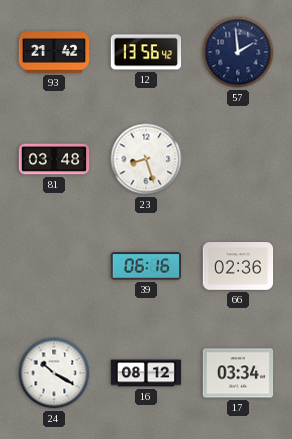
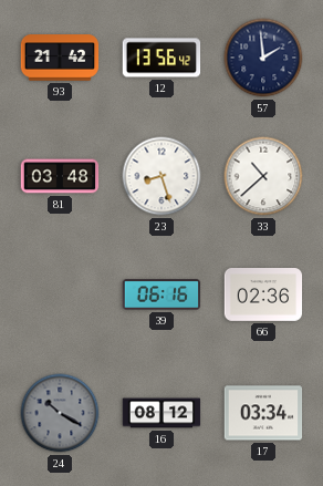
33: none -> 10:38
24 dial: white -> grey
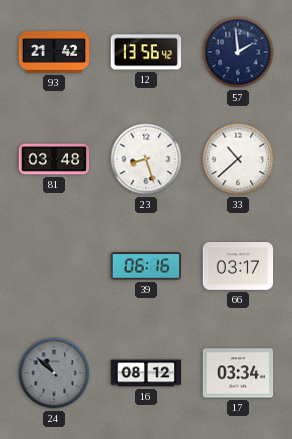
66: 02:36 -> 03:17
24: 10:20 -> 10:52
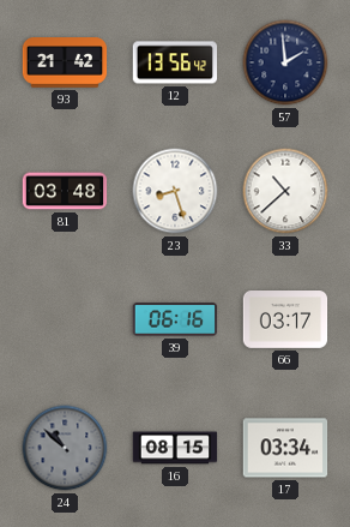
16: 08:12 -> 08:15
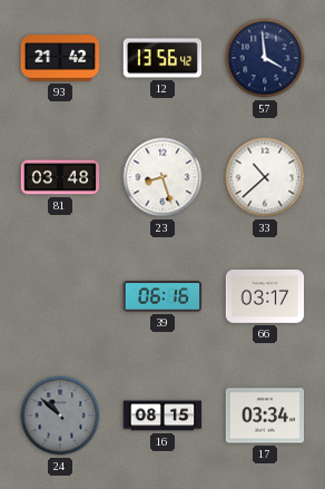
57: 1:59 -> 3:59
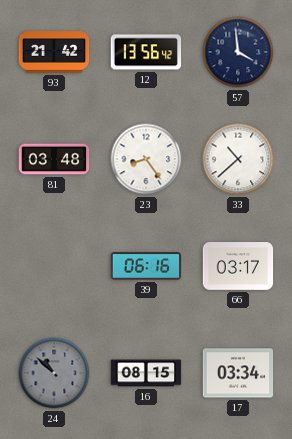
23: 8:27 -> 8:24
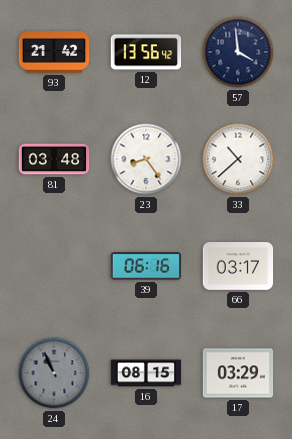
24: 10:52 -> 10:56
17: 03:34 -> 03:29
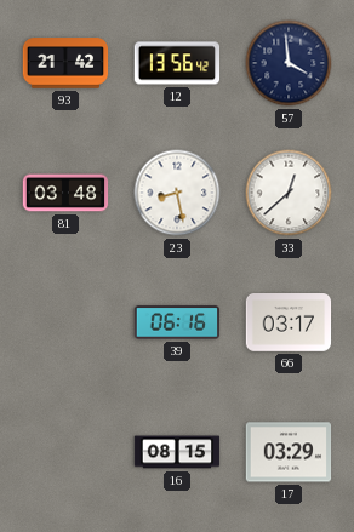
23: 8:24 -> 8:28
33: 10:38 -> 12:38
24: 10:56 -> none
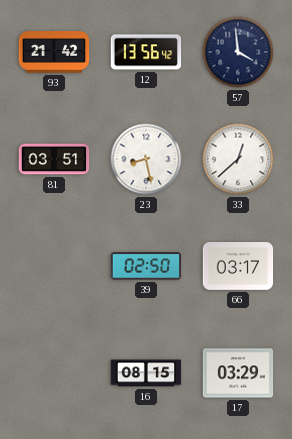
81: 03:48 -> 03:51
39: 06:16 -> 02:50
